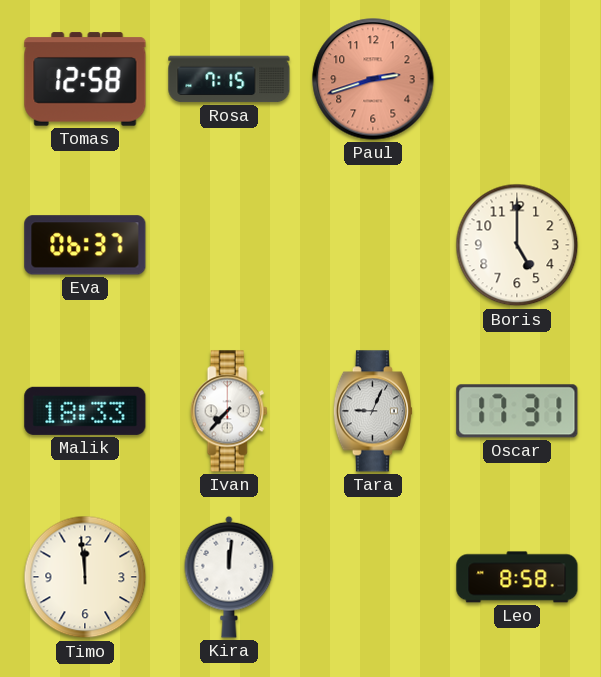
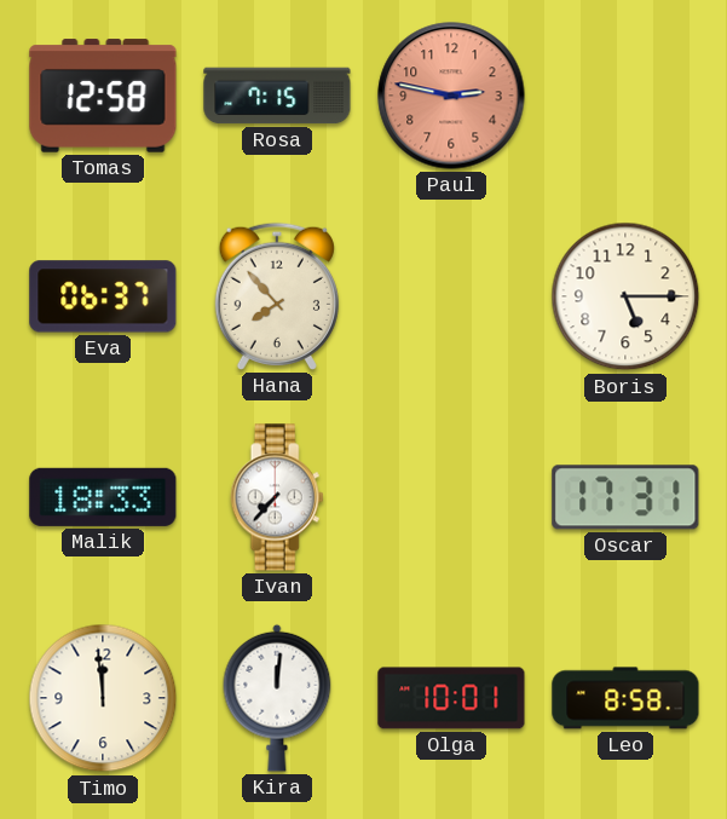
Paul: 2:42 -> 2:47
Hana: none -> 7:53
Boris: 5:00 -> 5:15
Tara: 9:04 -> none
Olga: none -> 10:01
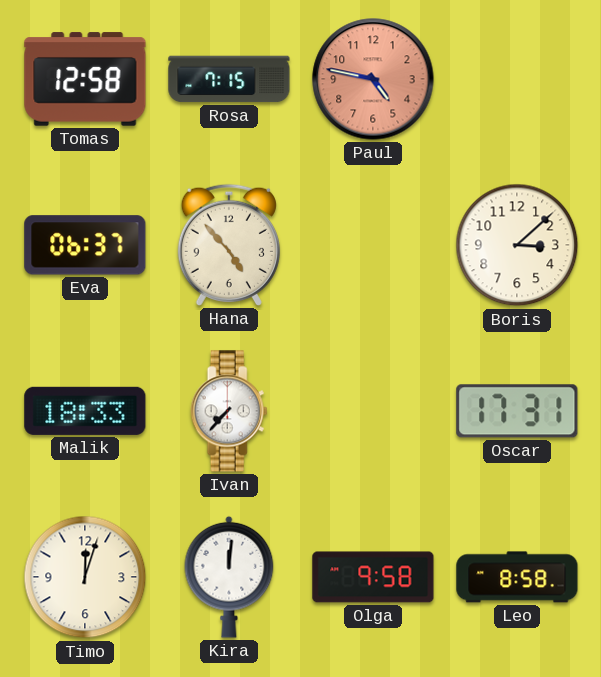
Paul: 2:47 -> 4:47
Hana: 7:53 -> 4:53
Boris: 5:15 -> 3:08
Timo: 11:59 -> 12:03
Olga: 10:01 -> 9:58
